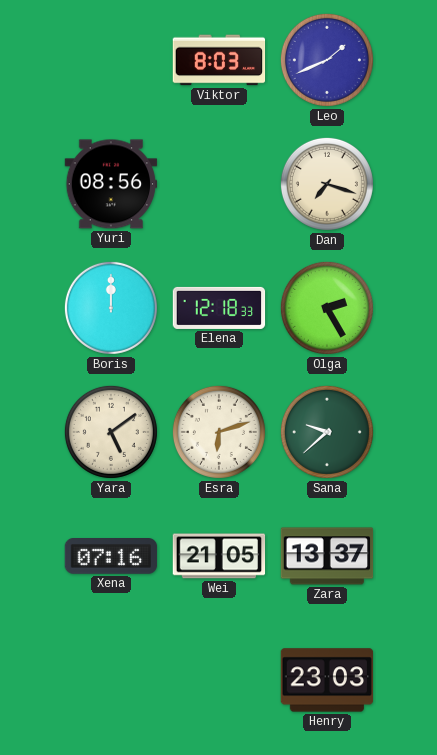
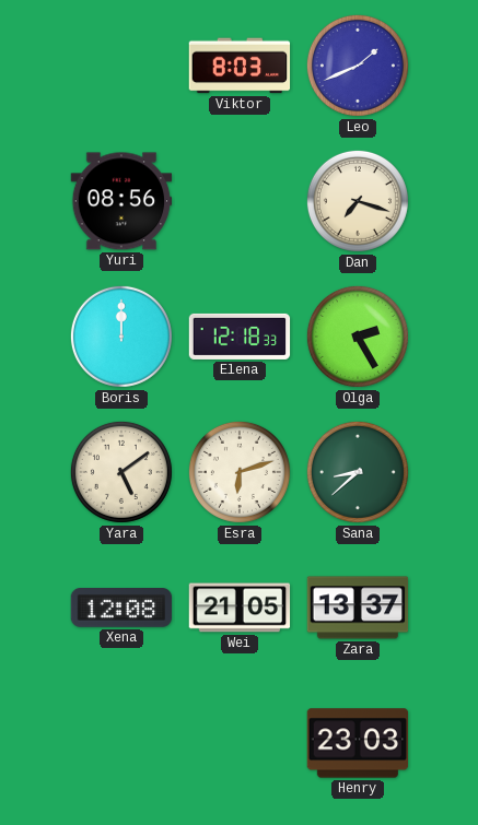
Sana: 9:38 -> 8:38
Xena: 07:16 -> 12:08
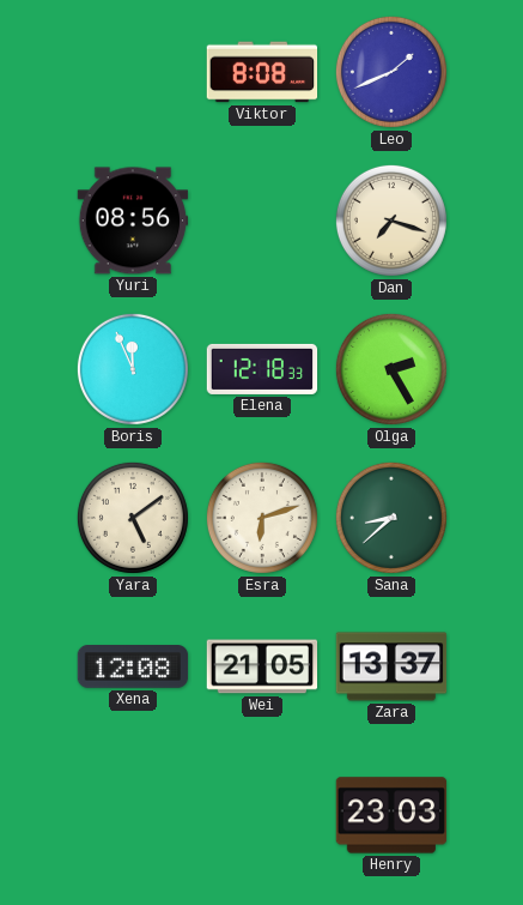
Viktor: 8:03 -> 8:08
Boris: 12:00 -> 11:56
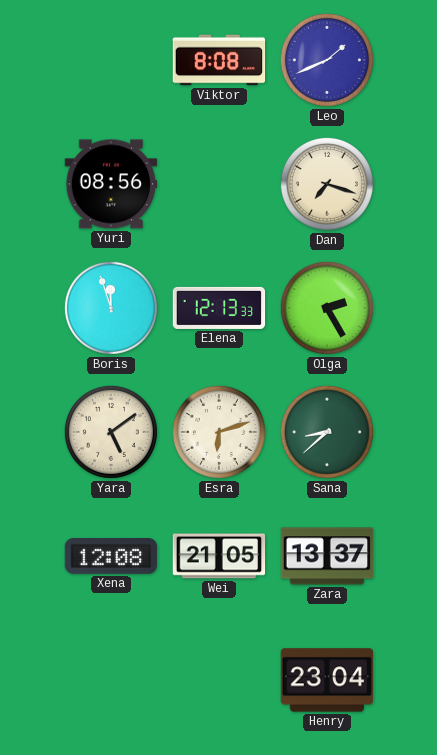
Boris: 11:56 -> 11:57
Elena: 12:18 -> 12:13
Henry: 23:03 -> 23:04
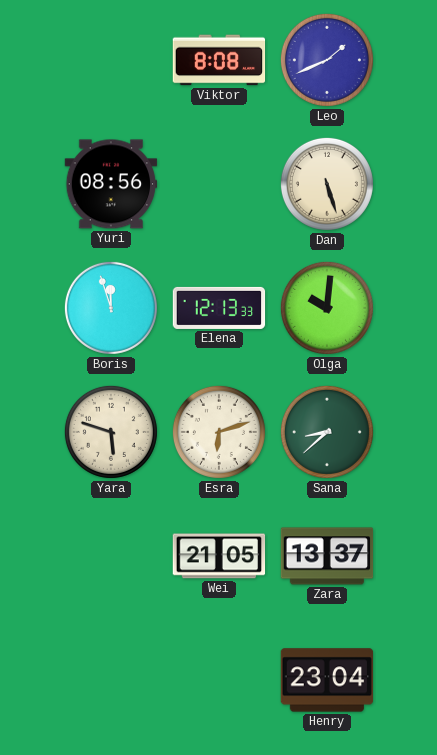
Dan: 7:18 -> 5:27
Olga: 2:25 -> 10:01
Yara: 5:09 -> 5:48
Xena: 12:08 -> none
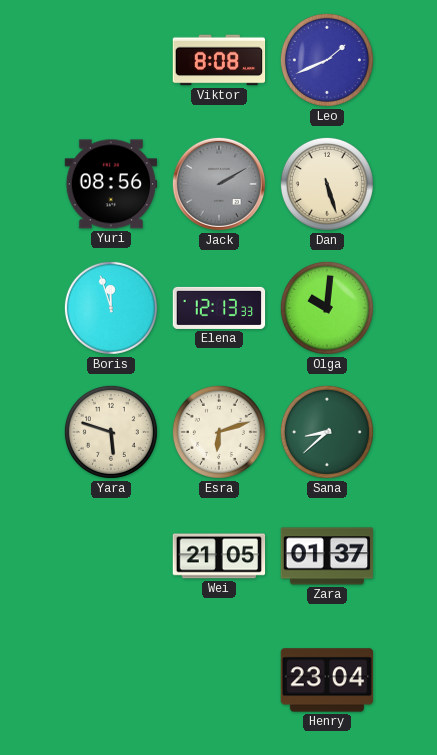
Jack: none -> 2:10
Zara: 13:37 -> 01:37
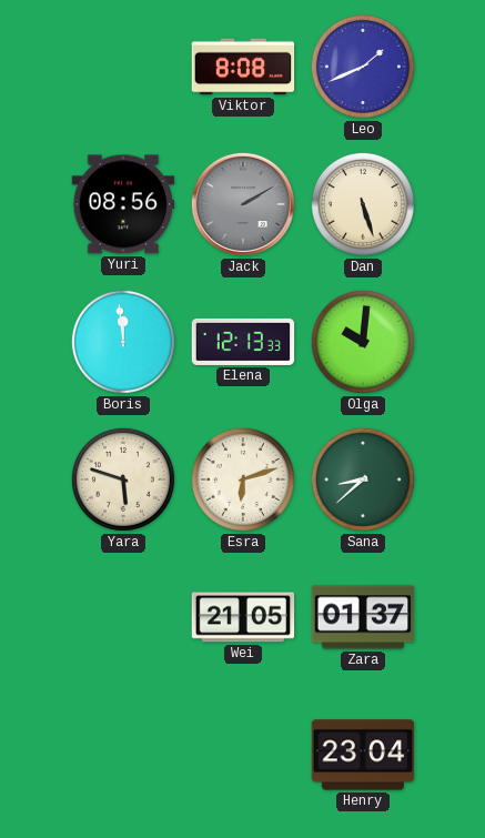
Boris: 11:57 -> 11:59
